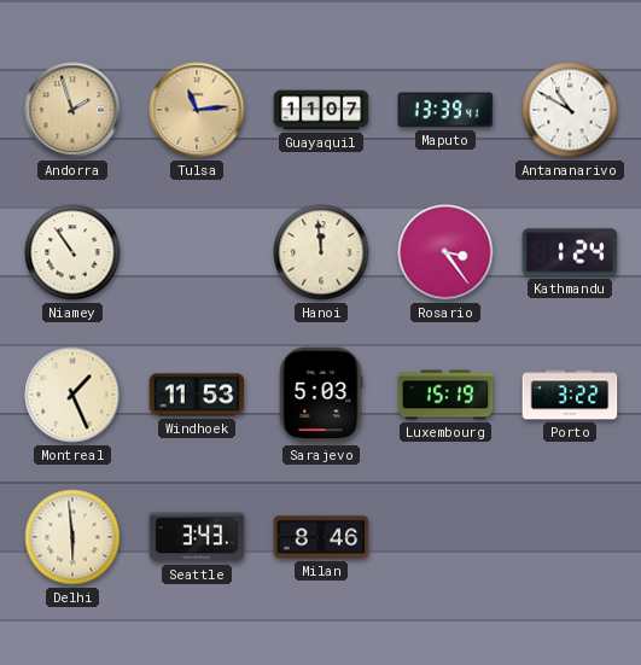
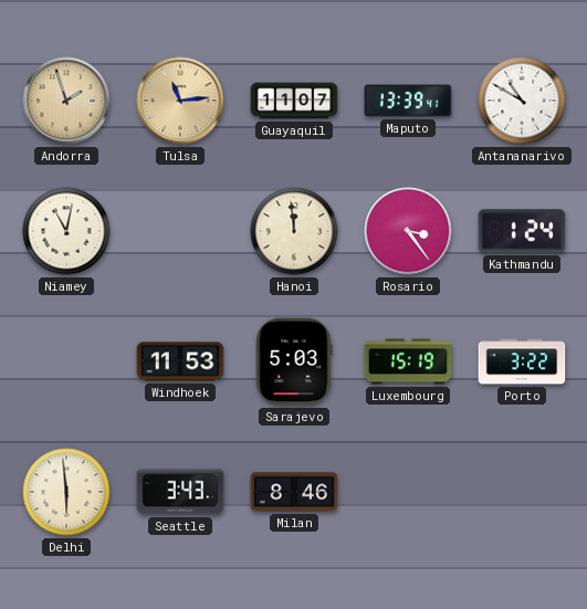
Niamey: 10:54 -> 11:02
Montreal: 1:26 -> none
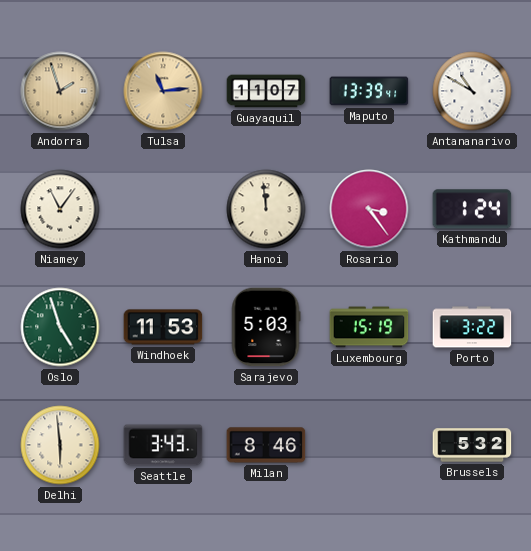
Niamey: 11:02 -> 11:06
Oslo: none -> 4:57
Brussels: none -> 5:32
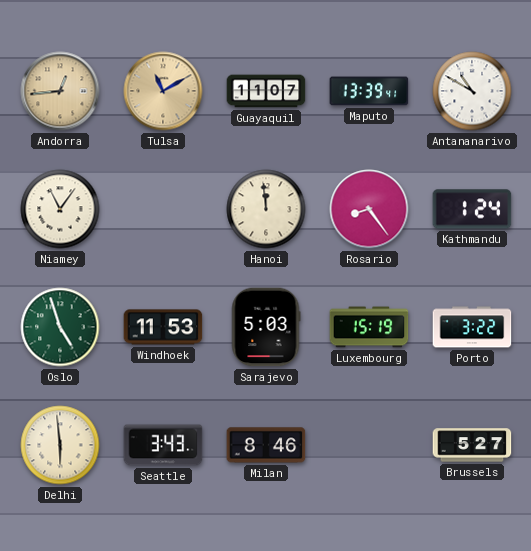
Andorra: 1:57 -> 12:44
Tulsa: 11:14 -> 11:10
Rosario: 3:24 -> 8:24
Brussels: 5:32 -> 5:27
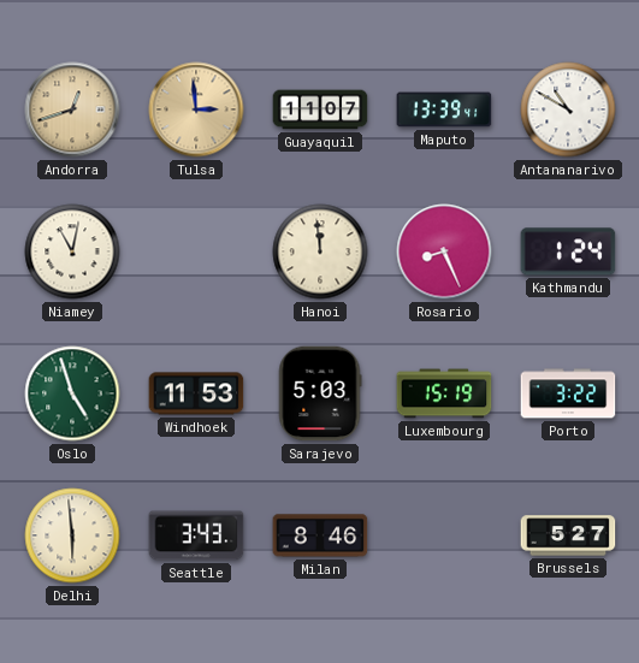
Andorra: 12:44 -> 12:42
Tulsa: 11:10 -> 2:59
Niamey: 11:06 -> 11:02
Rosario: 8:24 -> 8:26
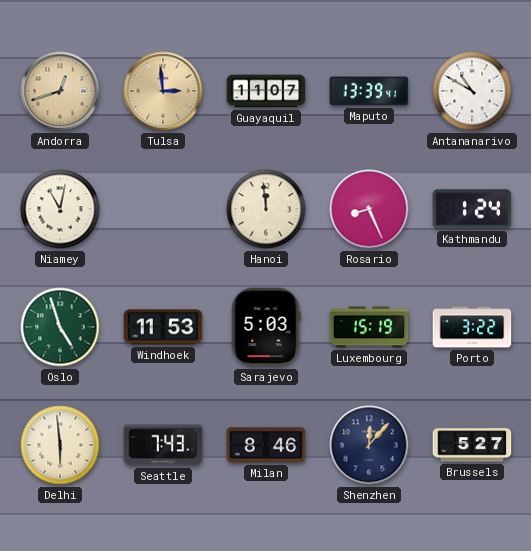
Seattle: 3:43 -> 7:43
Shenzhen: none -> 12:07
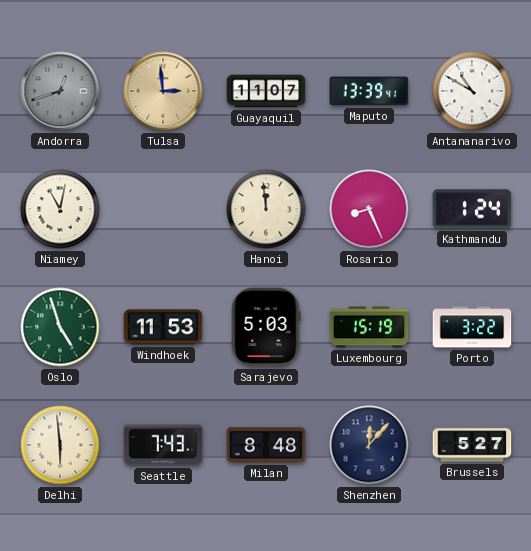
Andorra dial: champagne -> grey
Milan: 8:46 -> 8:48
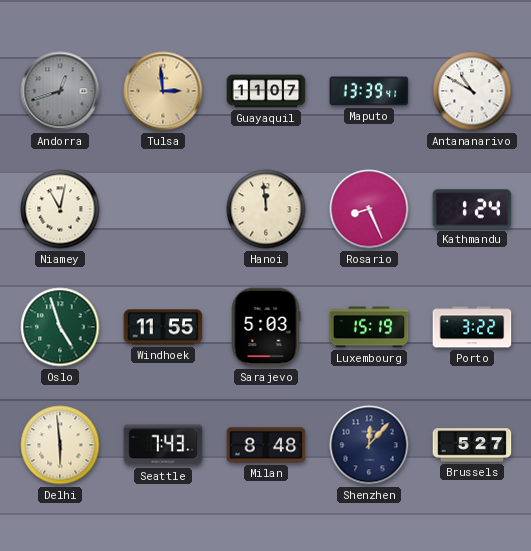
Windhoek: 11:53 -> 11:55
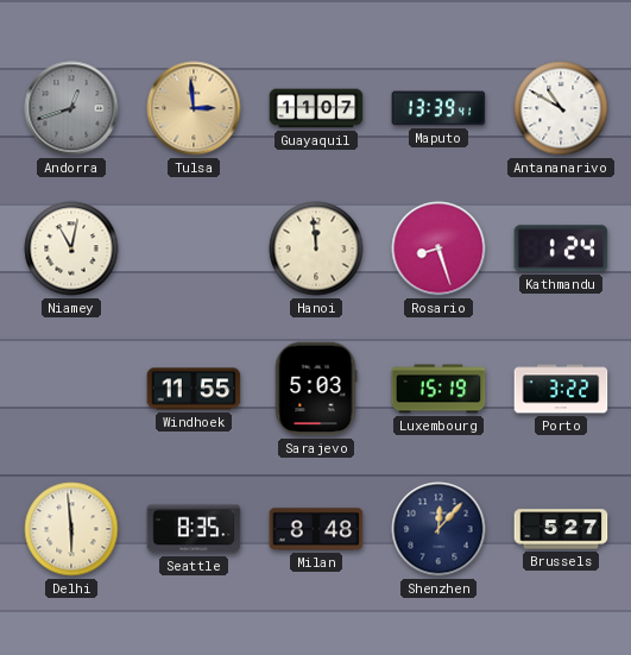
Rosario: 8:26 -> 8:27
Oslo: 4:57 -> none
Seattle: 7:43 -> 8:35
